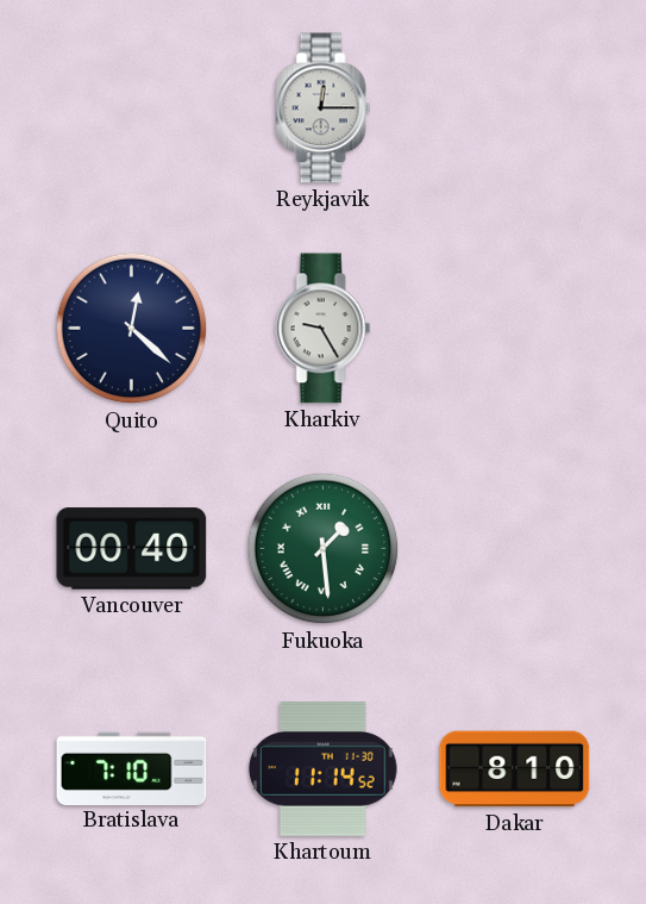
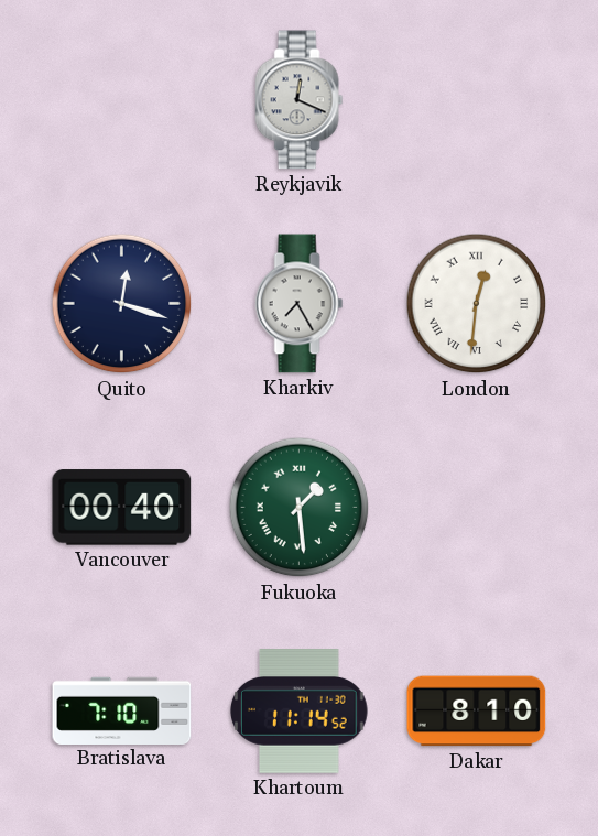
Reykjavik: 12:15 -> 12:19
Quito: 12:22 -> 12:18
Kharkiv: 9:25 -> 7:25
London: none -> 12:31
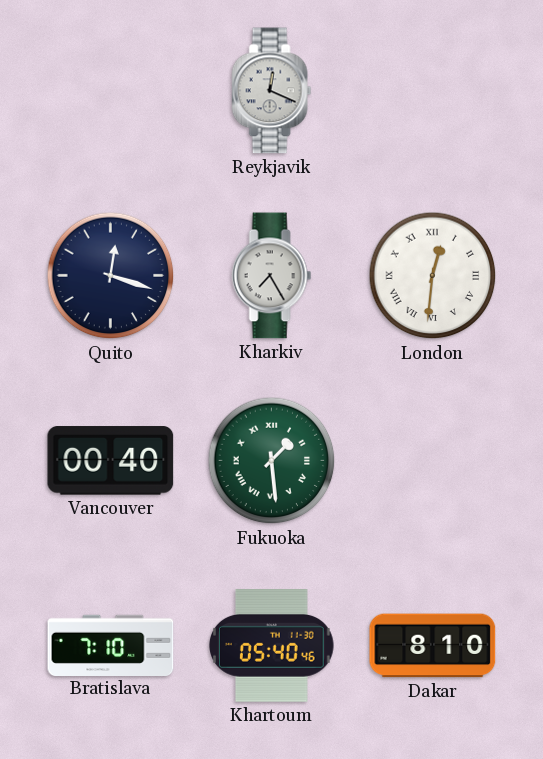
Khartoum: 11:14 -> 05:40
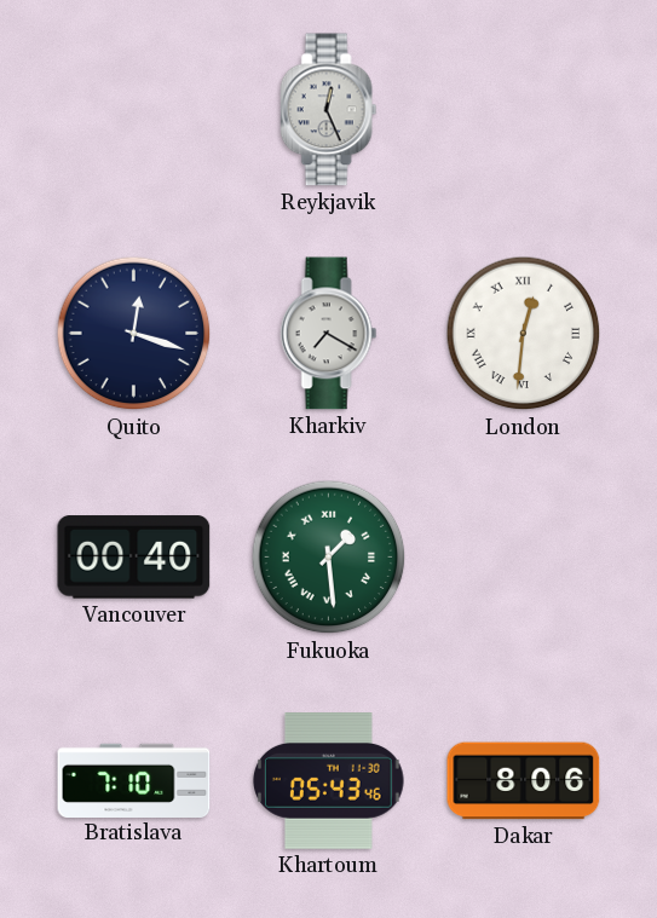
Reykjavik: 12:19 -> 12:26
Kharkiv: 7:25 -> 7:20
Khartoum: 05:40 -> 05:43
Dakar: 8:10 -> 8:06
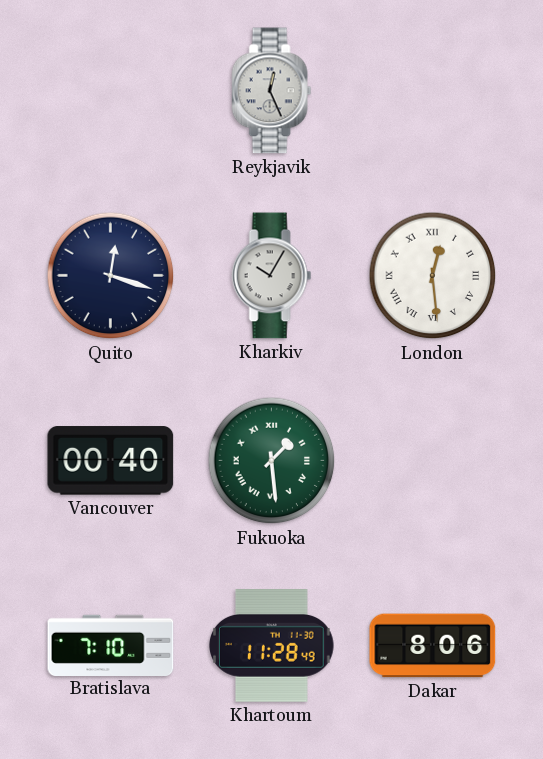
Kharkiv: 7:20 -> 10:05
London: 12:31 -> 12:29
Khartoum: 05:43 -> 11:28
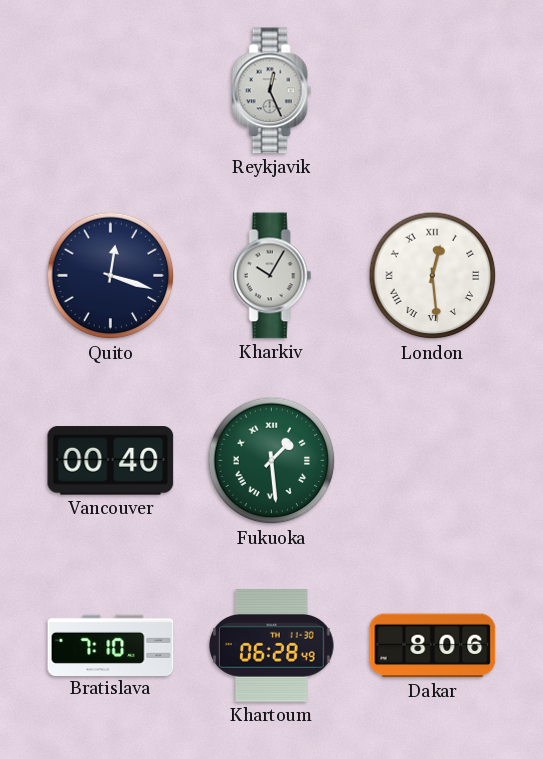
Khartoum: 11:28 -> 06:28
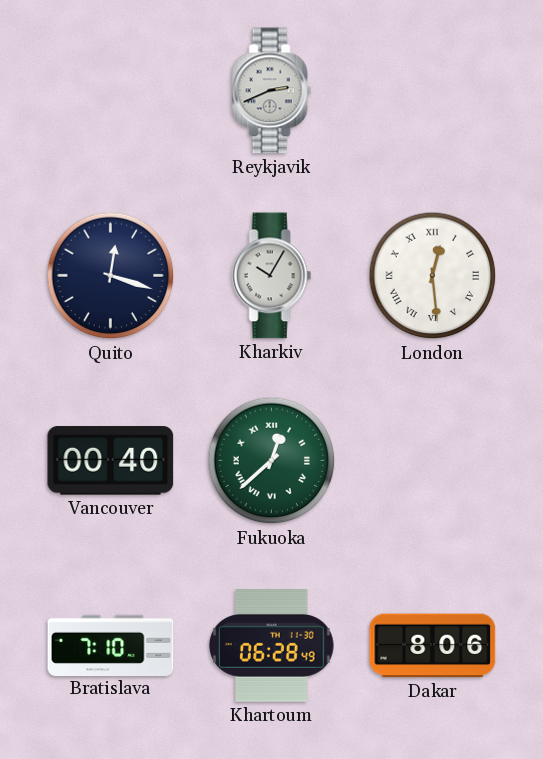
Reykjavik: 12:26 -> 2:41
Fukuoka: 1:29 -> 12:38
